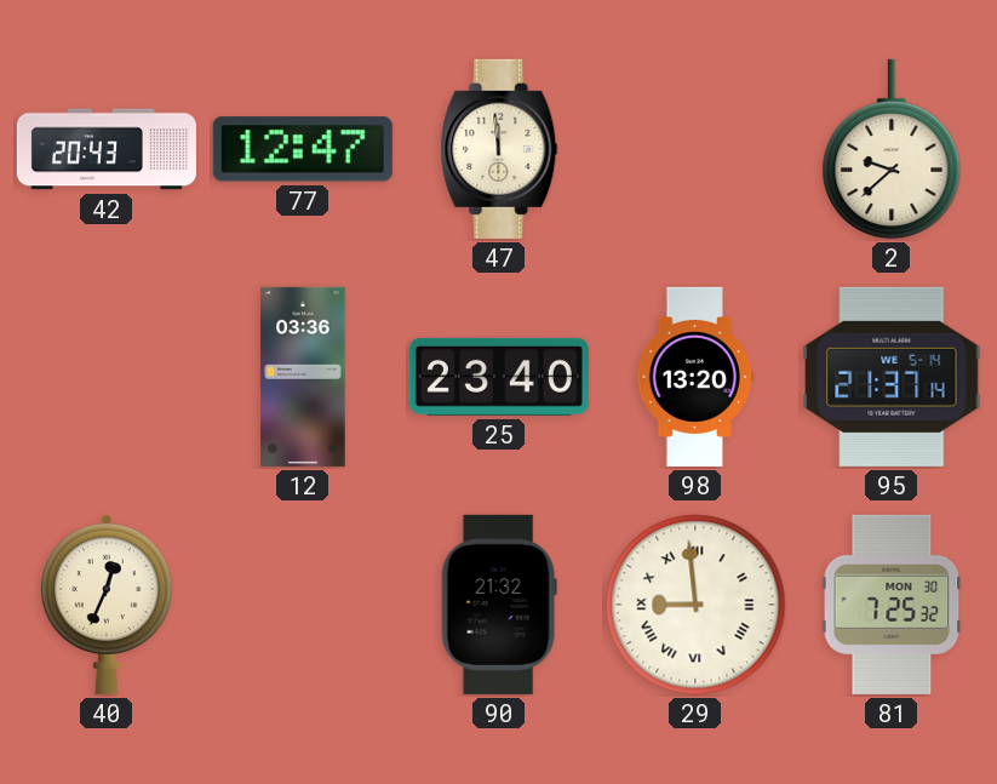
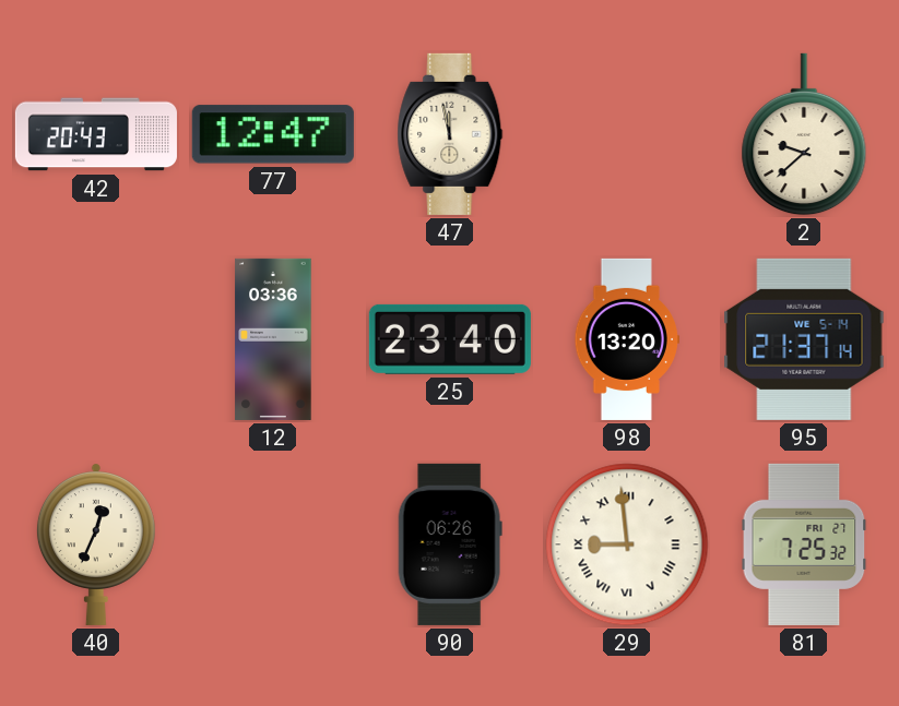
47: 11:59 -> 11:58
90: 21:32 -> 06:26
81 date: MON 30 -> FRI 27
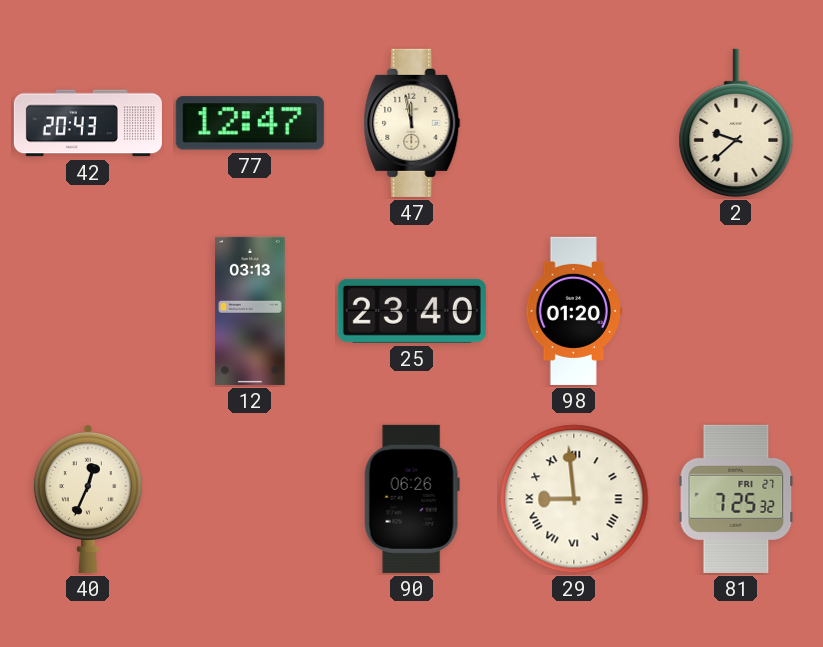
12: 03:36 -> 03:13
98: 13:20 -> 01:20
95: 21:37 -> none
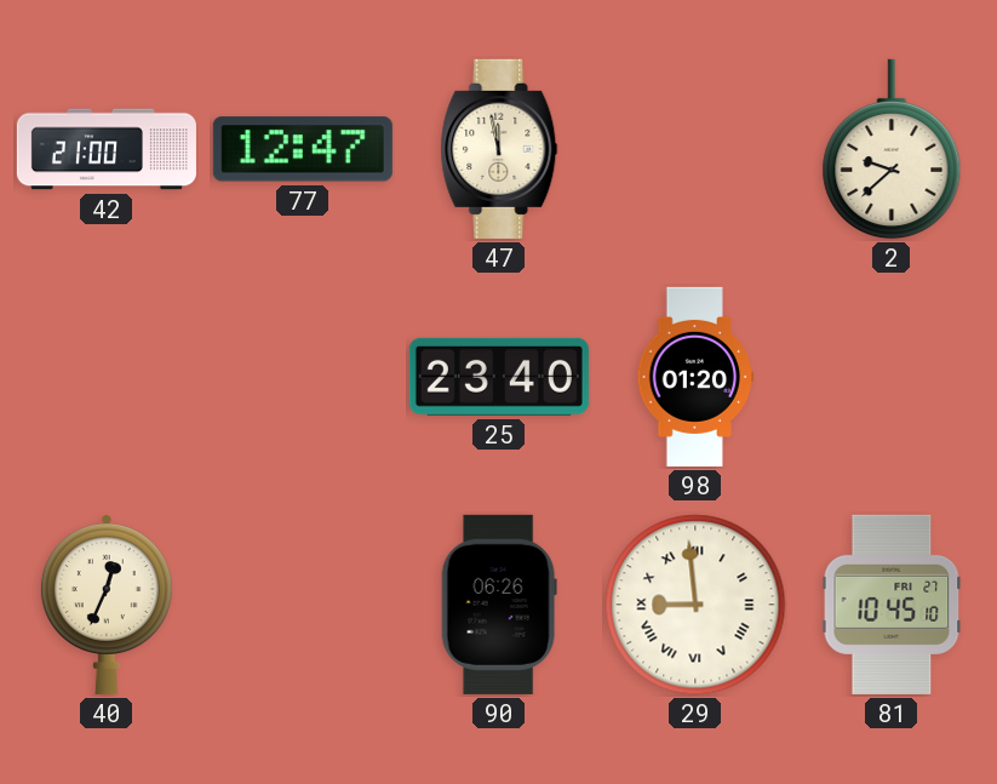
42: 20:43 -> 21:00
12: 03:13 -> none
81: 7:25 -> 10:45
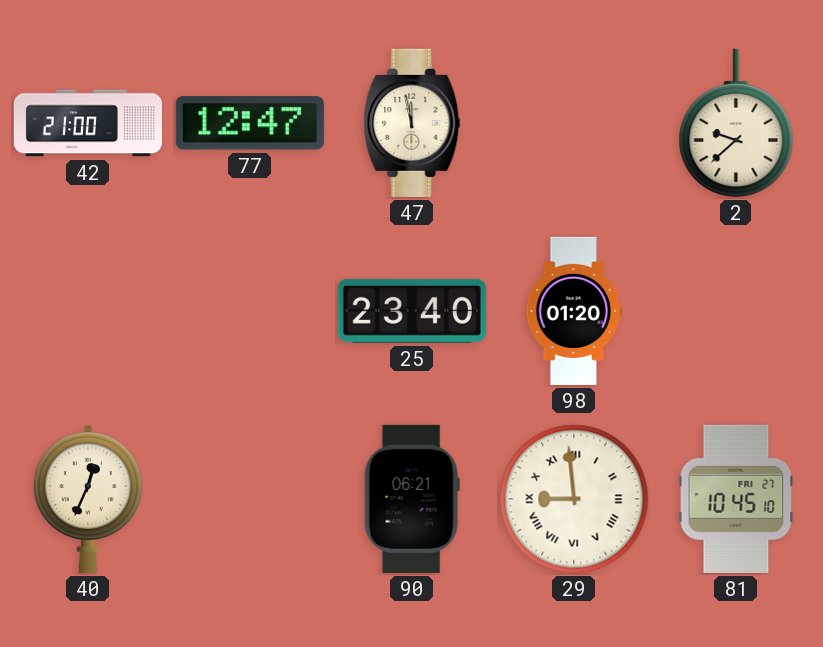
90: 06:26 -> 06:21
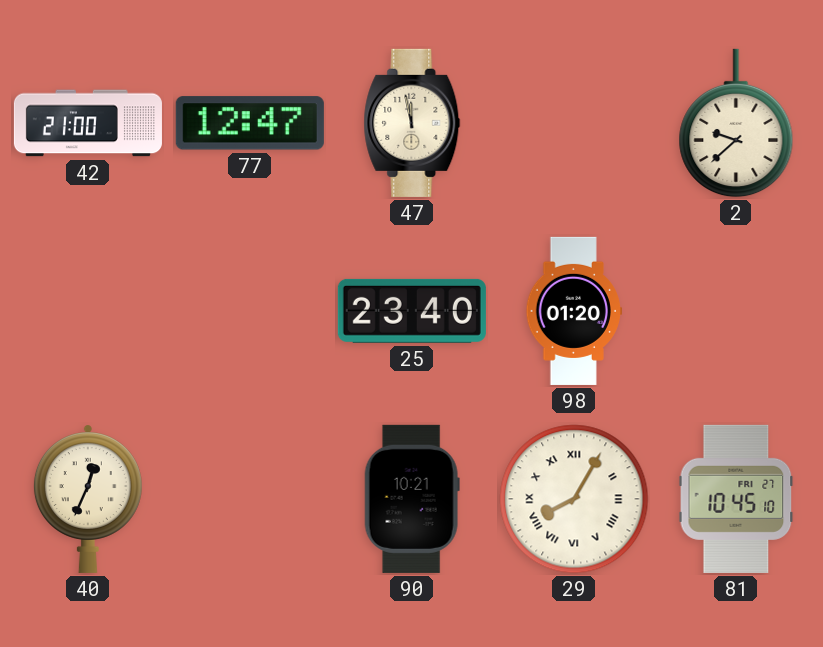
90: 06:21 -> 10:21
29: 8:59 -> 8:05
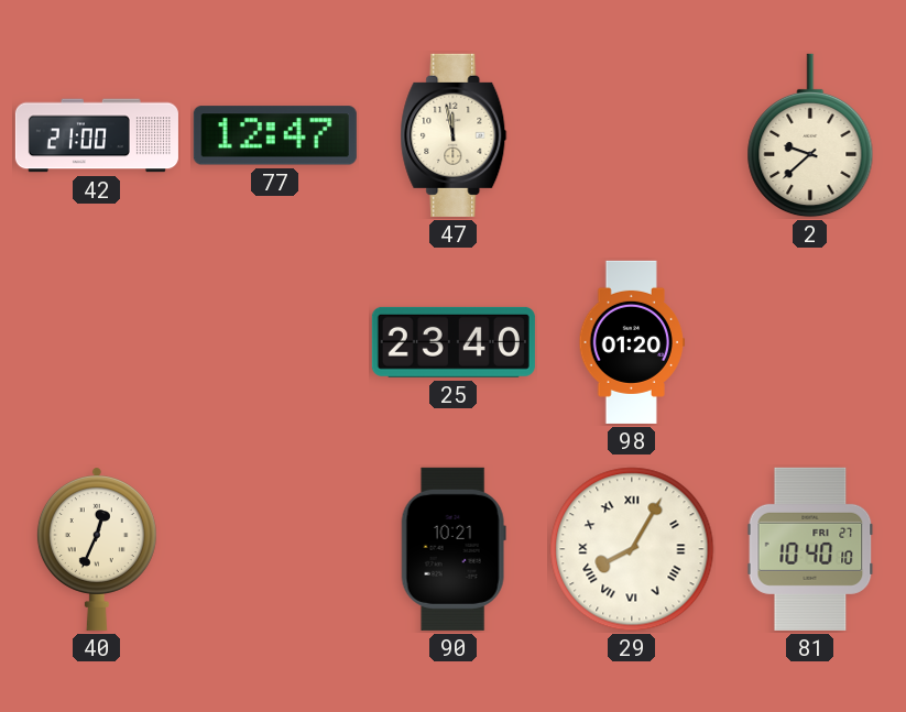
81: 10:45 -> 10:40
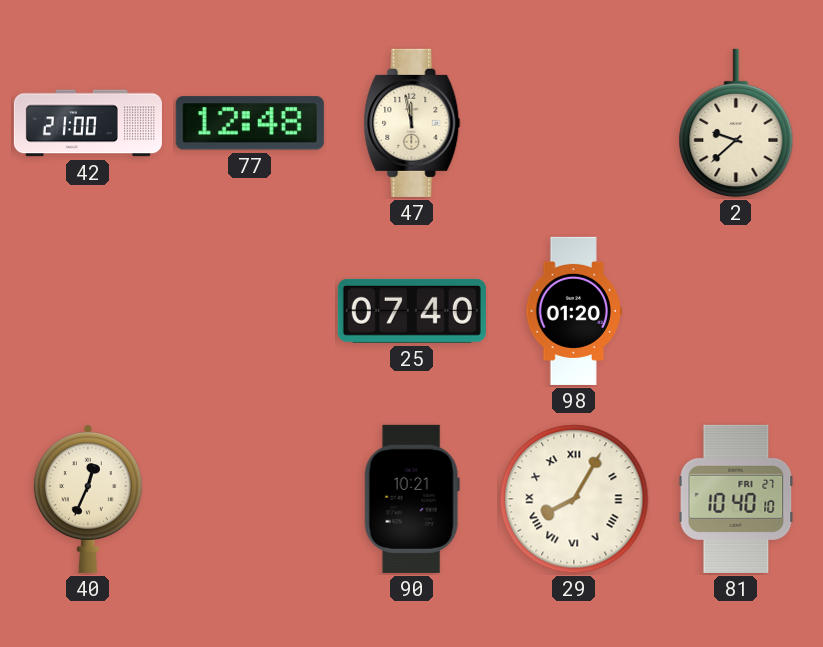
77: 12:47 -> 12:48
25: 23:40 -> 07:40
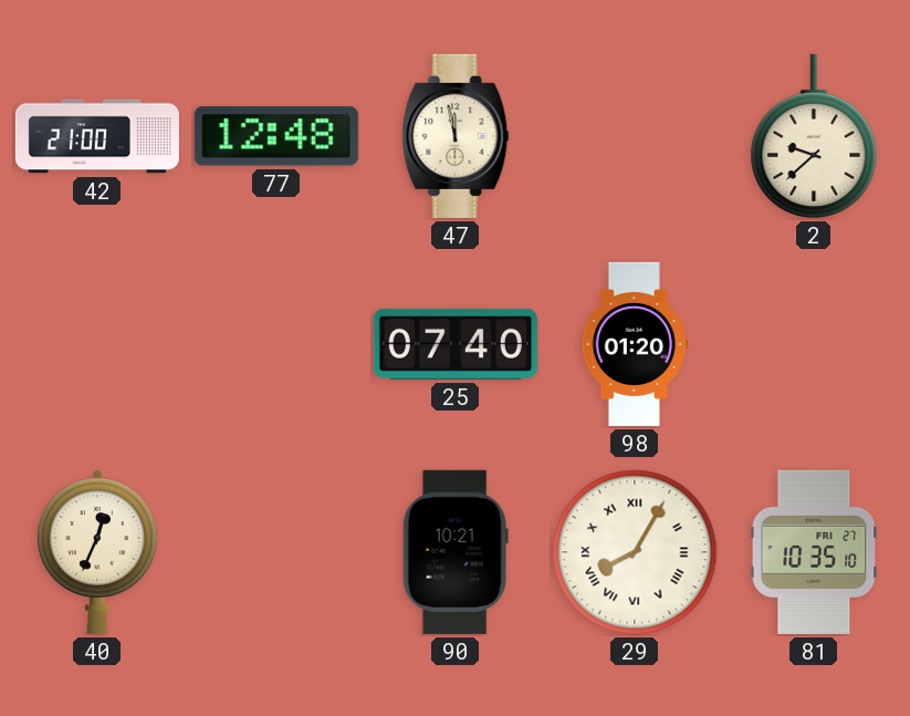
81: 10:40 -> 10:35
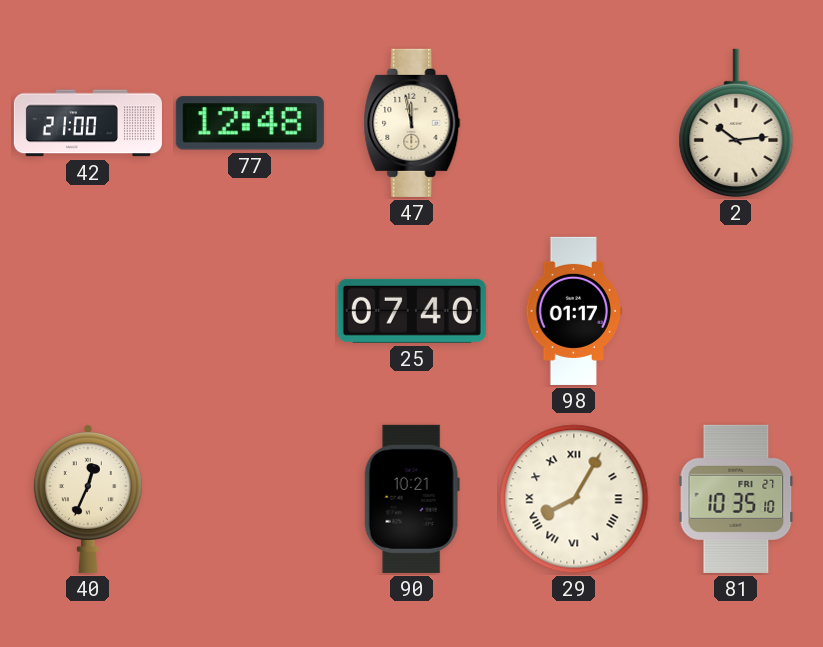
2: 9:38 -> 10:14
98: 01:20 -> 01:17
